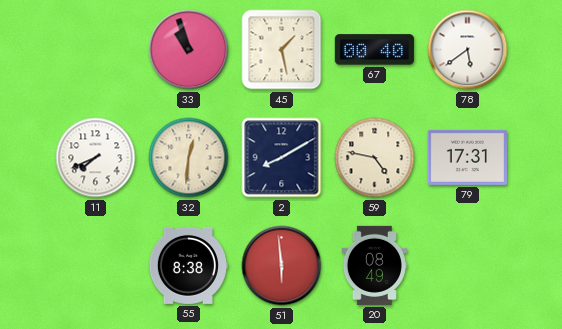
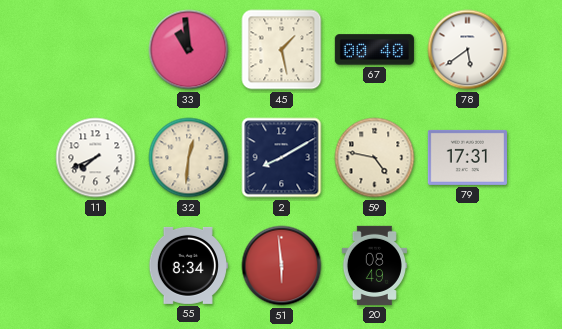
33: 10:57 -> 10:59
55: 8:38 -> 8:34
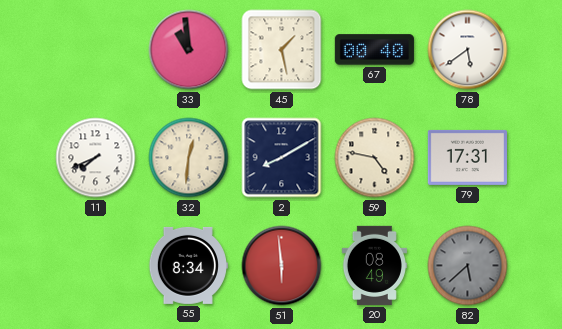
82: none -> 5:38
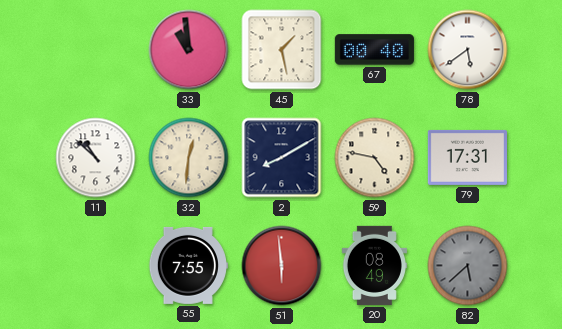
11: 7:41 -> 10:52
55: 8:34 -> 7:55
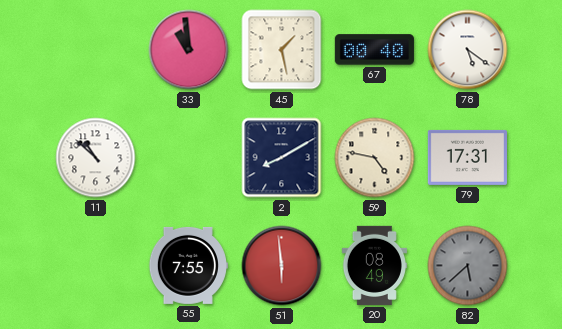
78: 5:39 -> 5:21
32: 12:31 -> none
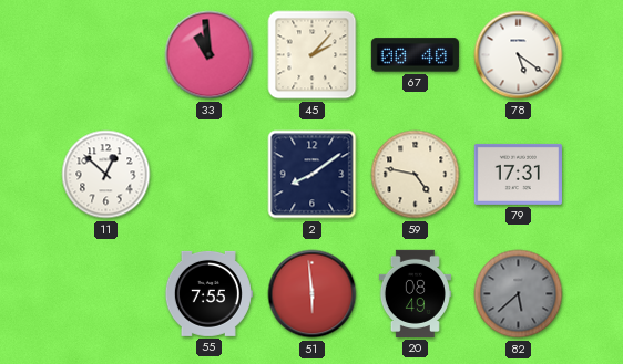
45: 1:28 -> 2:07
11: 10:52 -> 12:52
2: 8:10 -> 8:09
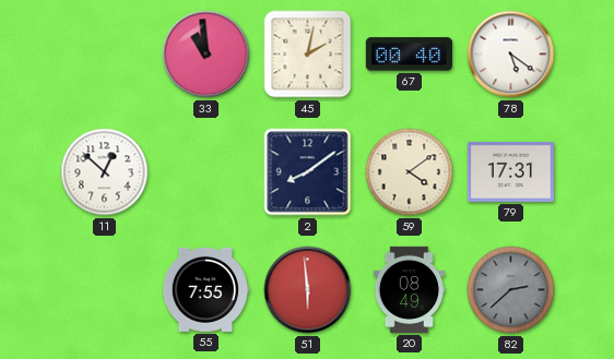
45: 2:07 -> 2:02
59: 4:47 -> 4:09
82: 5:38 -> 2:38
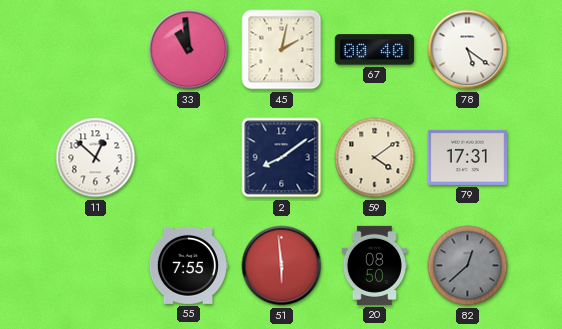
20: 08:49 -> 08:50
82: 2:38 -> 12:38
